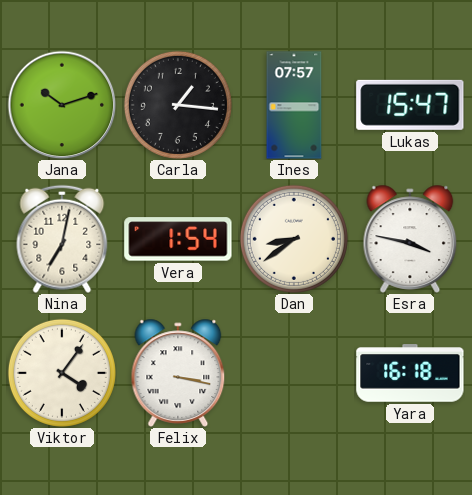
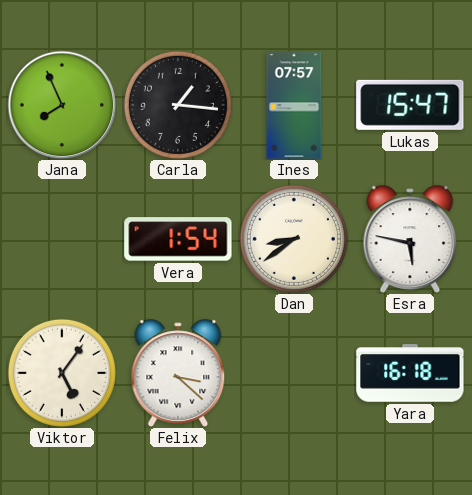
Jana: 10:12 -> 7:56
Nina: 7:02 -> none
Esra: 3:47 -> 5:47
Viktor: 4:06 -> 5:06
Felix: 3:17 -> 3:22
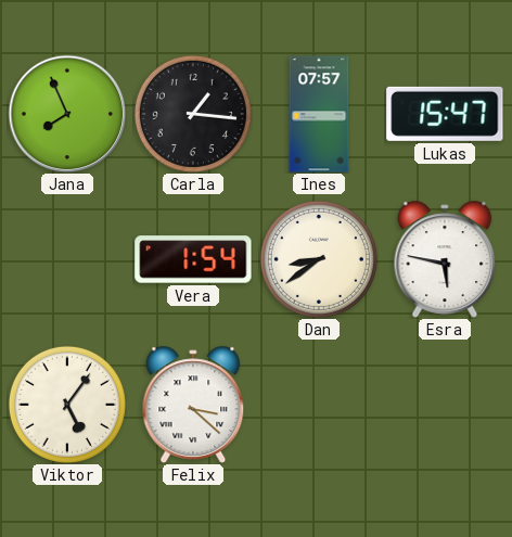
Yara: 16:18 -> none
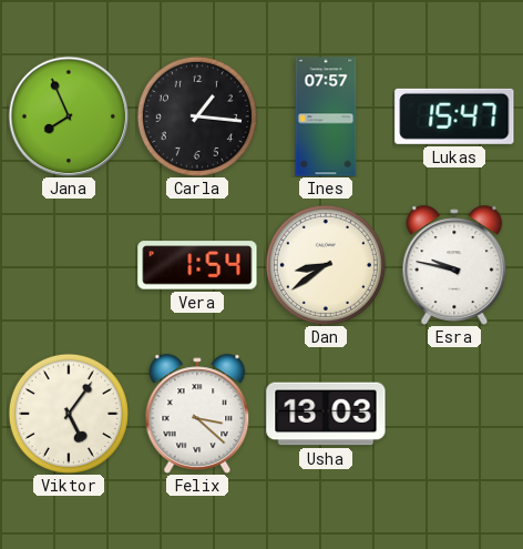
Esra: 5:47 -> 9:47
Usha: none -> 13:03
